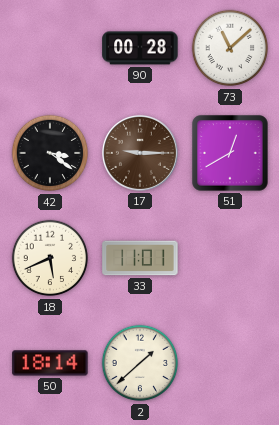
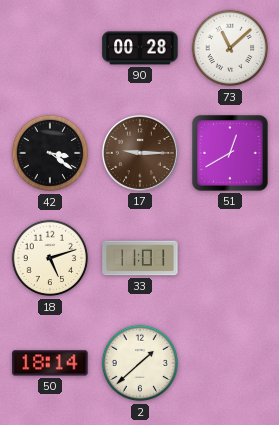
18: 5:41 -> 5:12
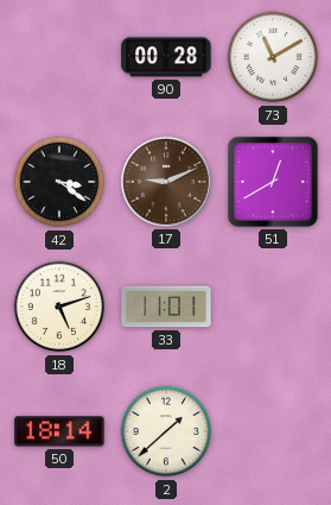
73: 11:08 -> 11:10
17: 9:15 -> 9:11
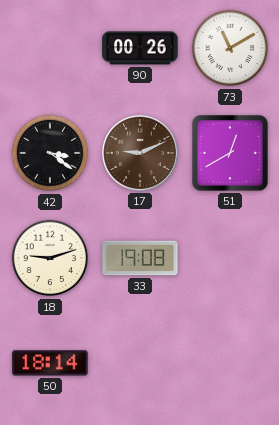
90: 00:28 -> 00:26
18: 5:12 -> 9:12
33: 11:01 -> 19:08
2: 1:38 -> none
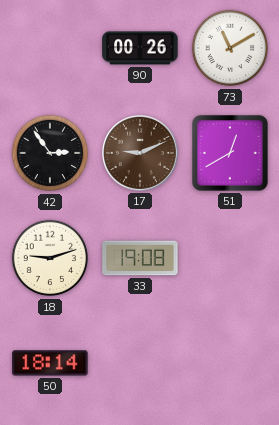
42: 3:21 -> 2:54
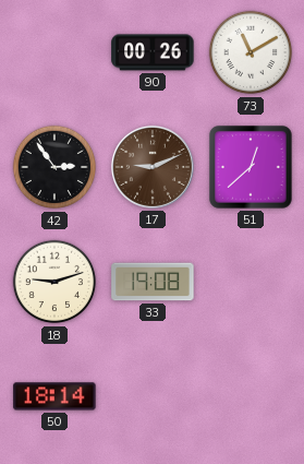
51: 12:40 -> 12:38
